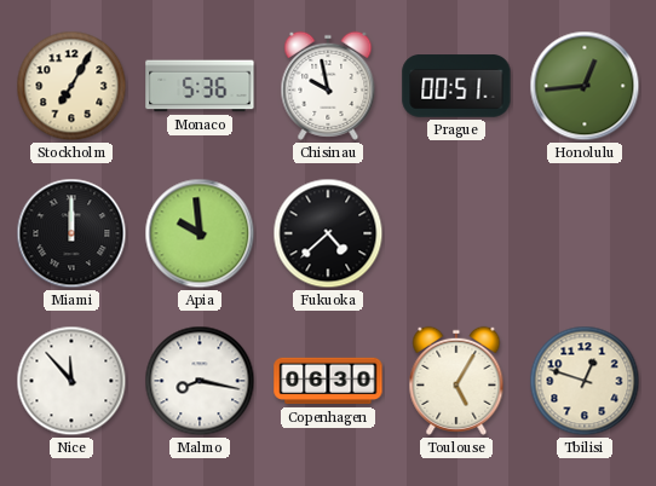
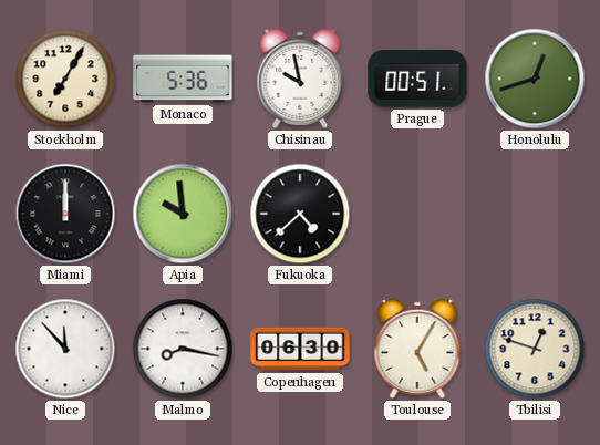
Honolulu: 12:44 -> 12:42
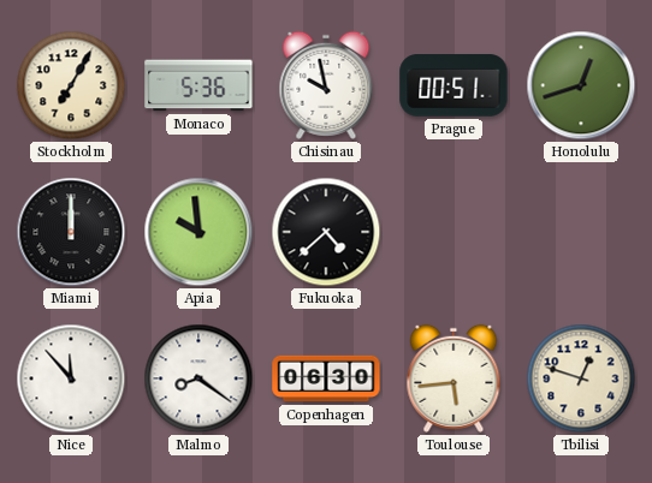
Malmo: 8:17 -> 8:21
Toulouse: 5:05 -> 5:44
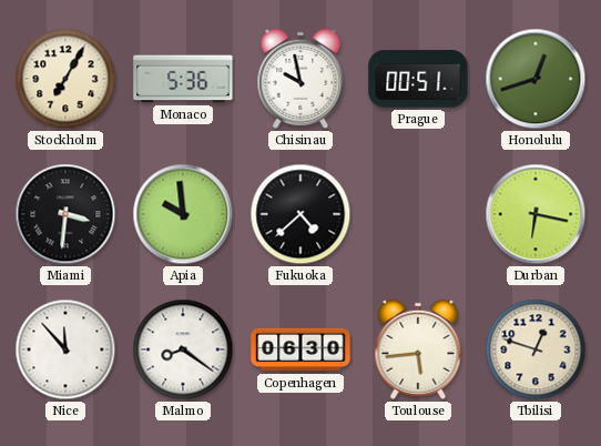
Miami: 12:00 -> 3:31
Durban: none -> 6:17
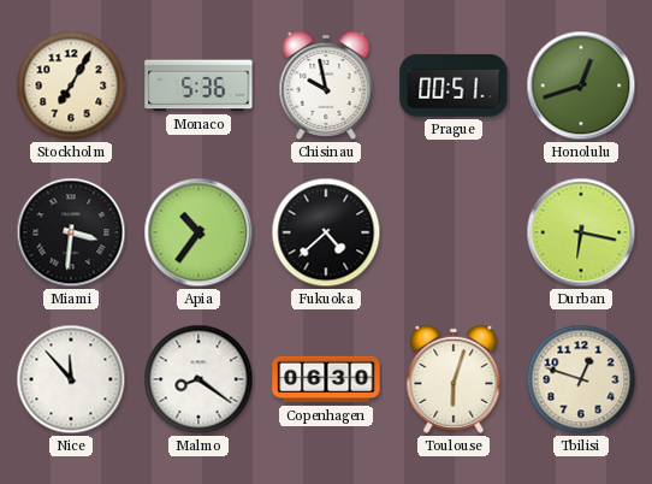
Apia: 9:59 -> 10:36
Toulouse: 5:44 -> 6:03
